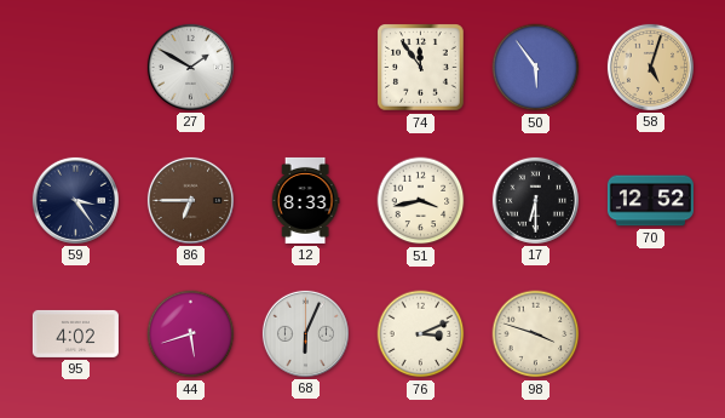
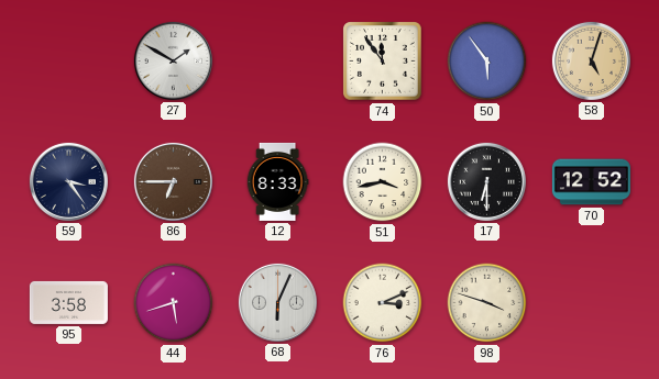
95: 4:02 -> 3:58
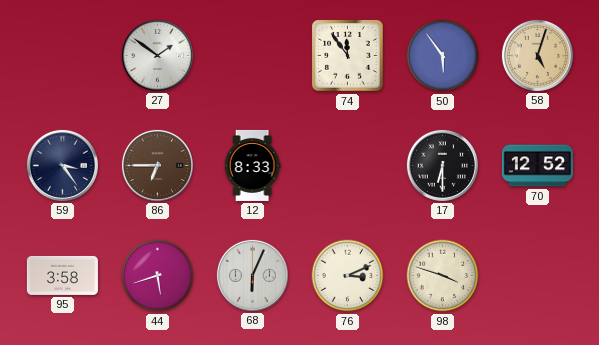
27: 1:50 -> 1:51
51: 3:43 -> none
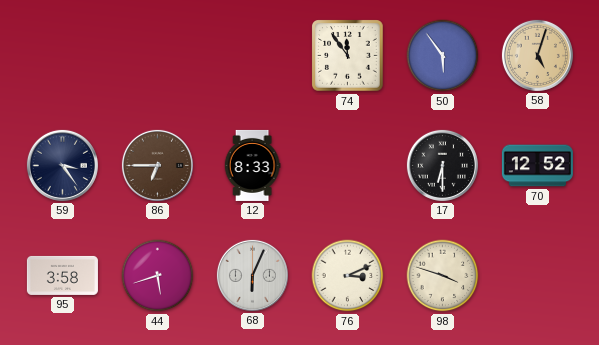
27: 1:51 -> none
